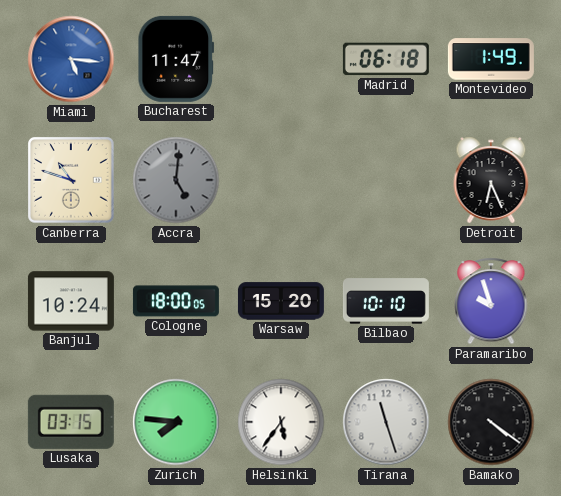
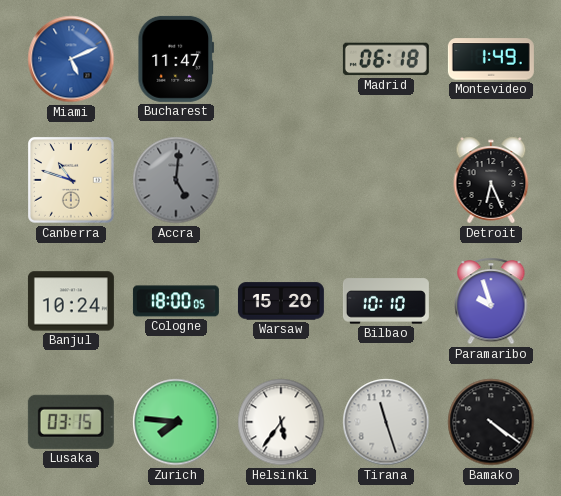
Miami: 5:16 -> 5:11
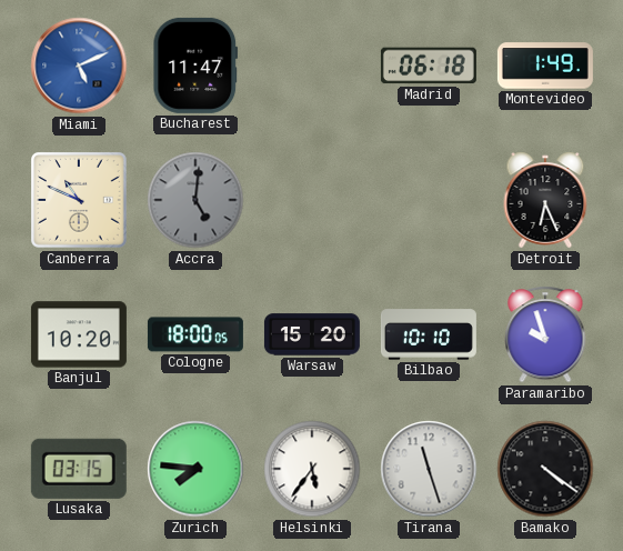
Canberra: 10:48 -> 10:49
Banjul: 10:24 -> 10:20
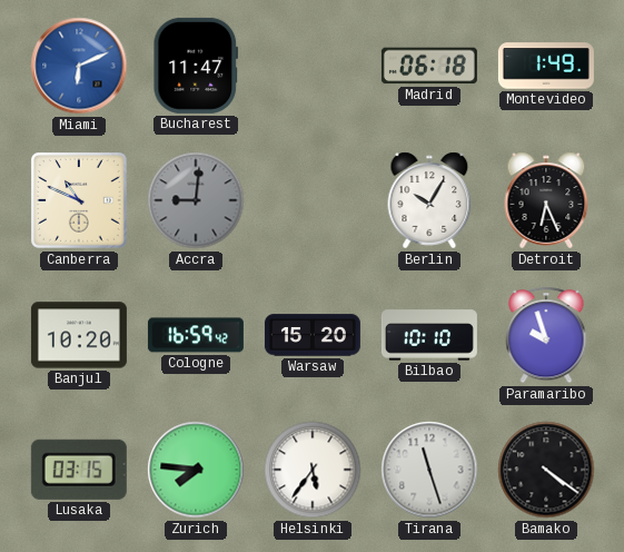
Miami: 5:11 -> 6:11
Accra: 5:01 -> 9:01
Berlin: none -> 10:05
Cologne: 18:00 -> 16:59
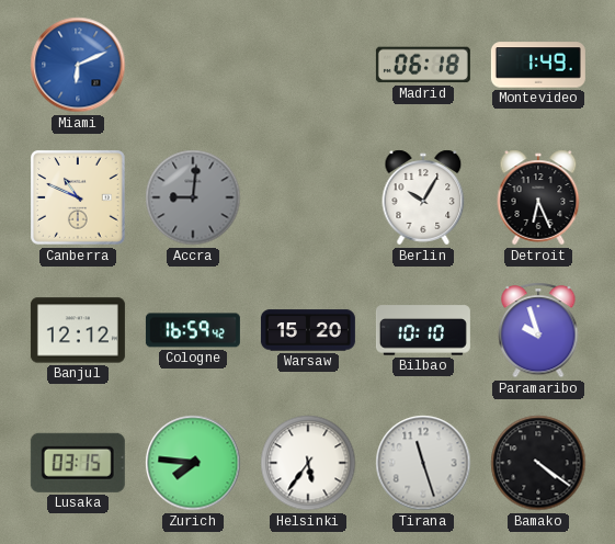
Bucharest: 11:47 -> none
Banjul: 10:20 -> 12:12
